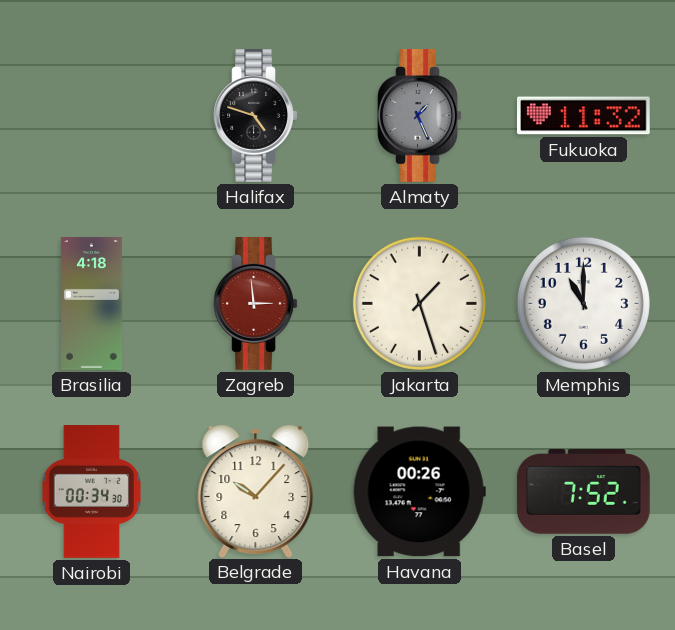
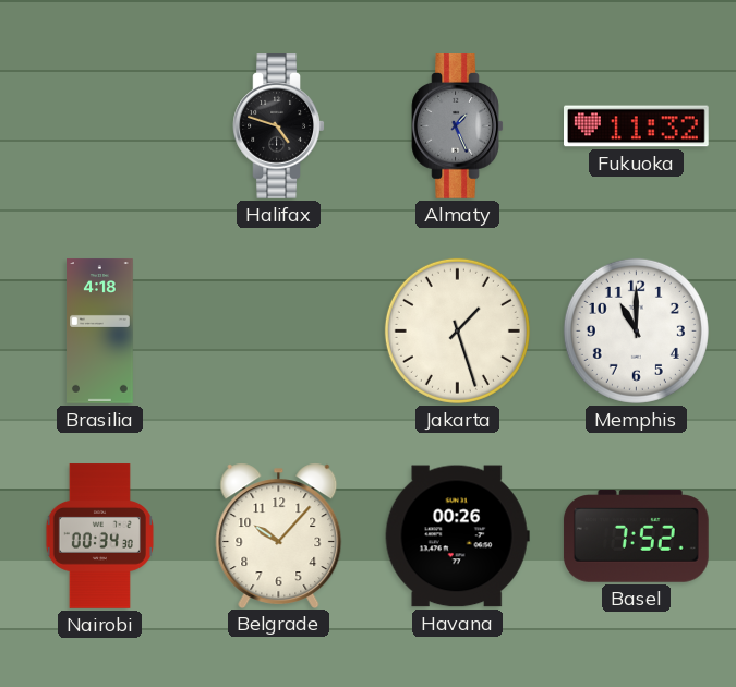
Zagreb: 2:59 -> none
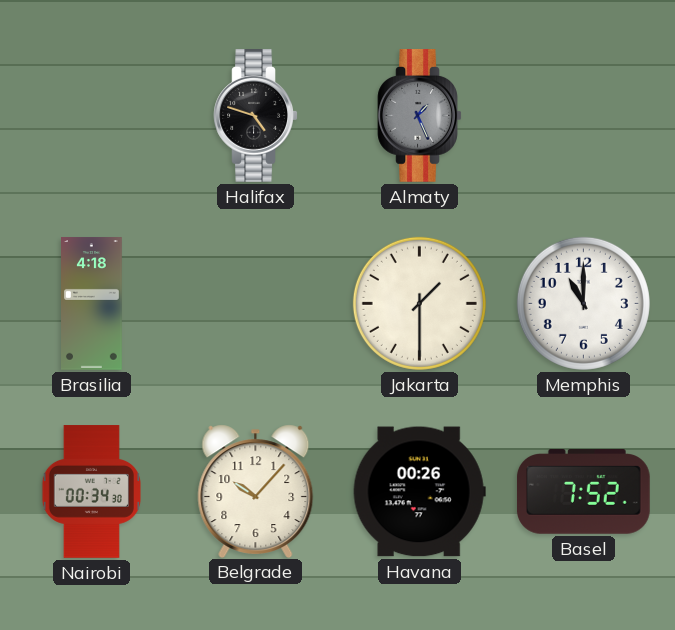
Fukuoka: 11:32 -> none
Jakarta: 1:27 -> 1:30
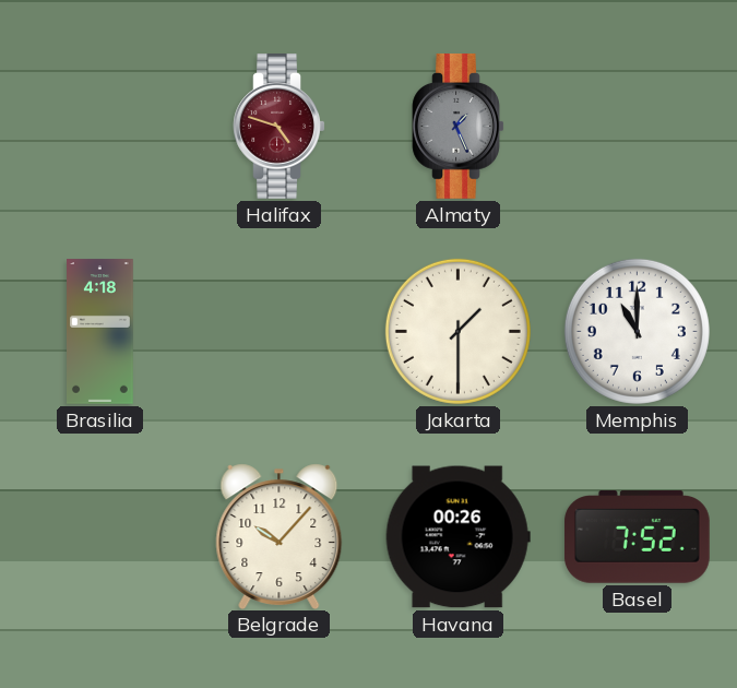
Halifax dial: black -> burgundy
Nairobi: 00:34 -> none
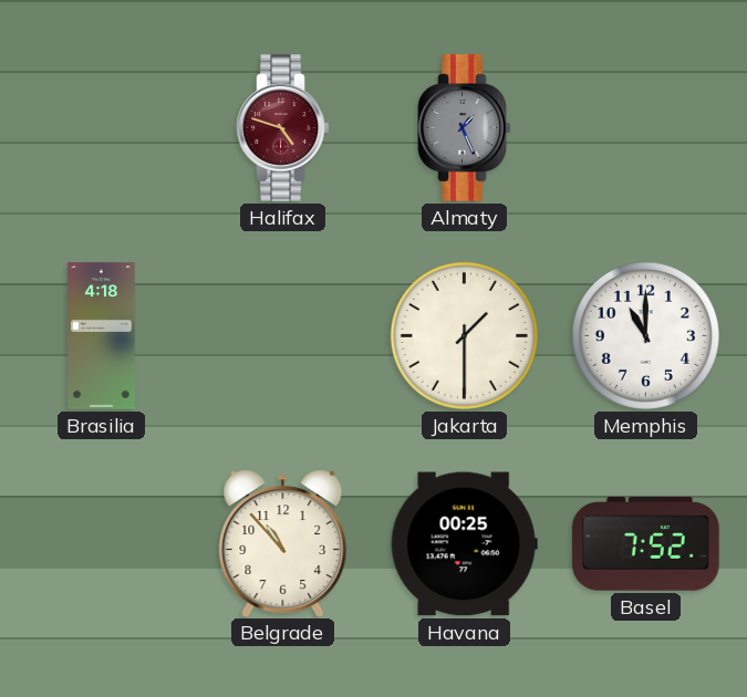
Belgrade: 10:07 -> 10:53
Havana: 00:26 -> 00:25
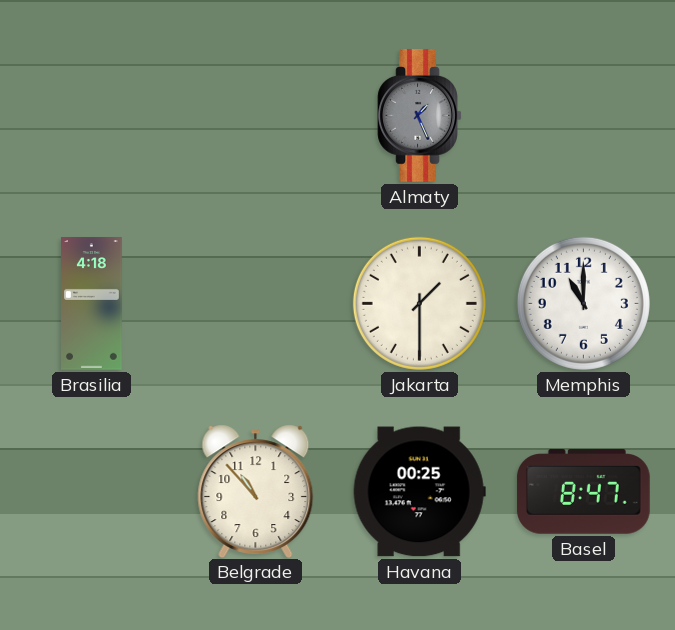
Halifax: 4:48 -> none
Basel: 7:52 -> 8:47
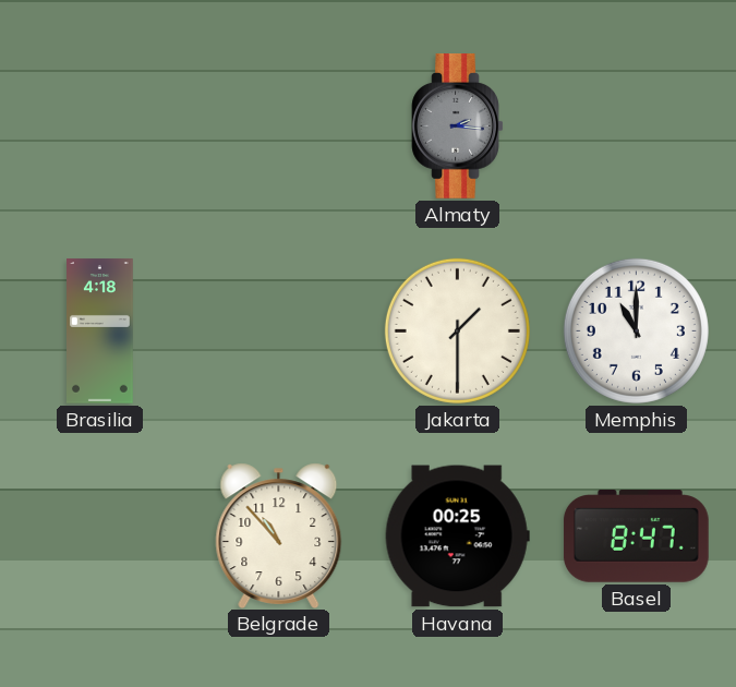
Almaty: 1:26 -> 2:16
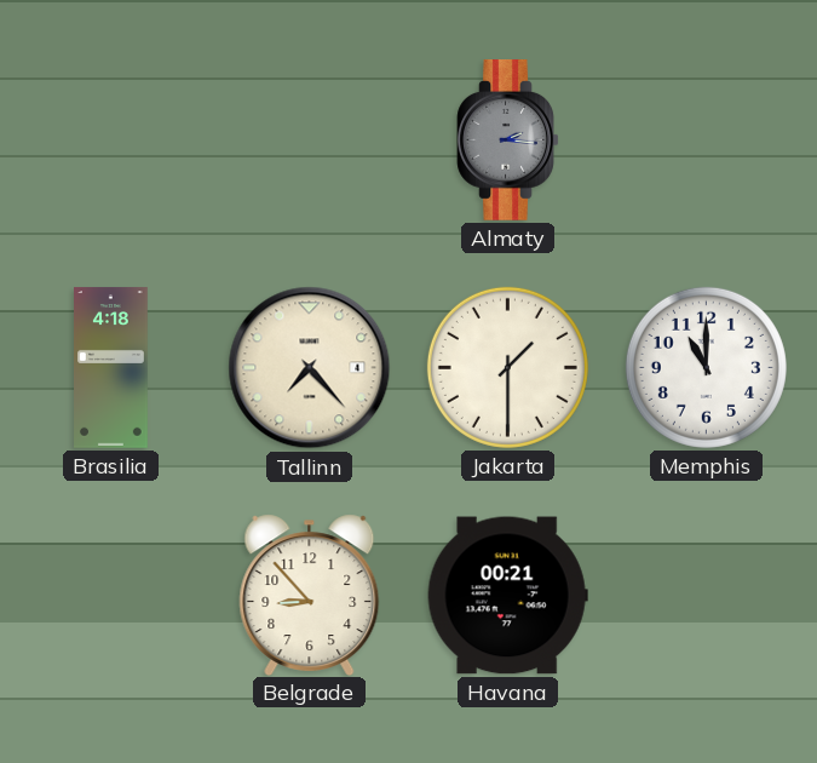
Tallinn: none -> 7:23
Belgrade: 10:53 -> 8:53
Havana: 00:25 -> 00:21
Basel: 8:47 -> none
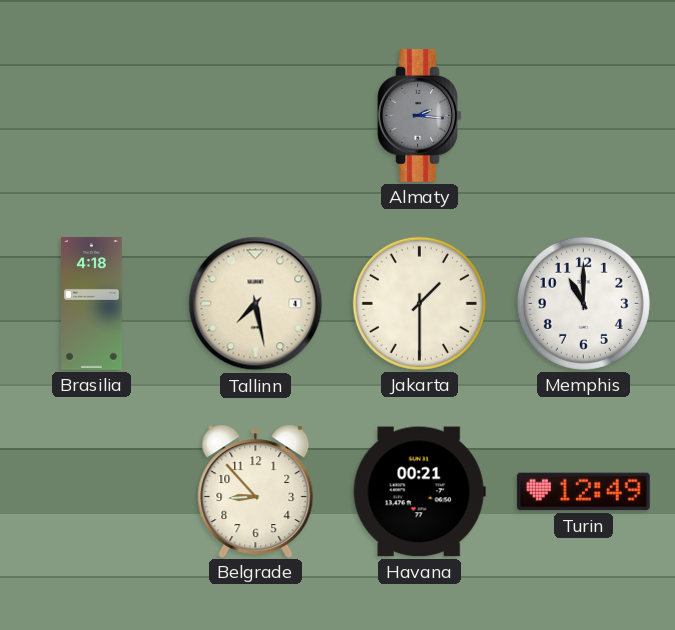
Tallinn: 7:23 -> 7:28
Turin: none -> 12:49
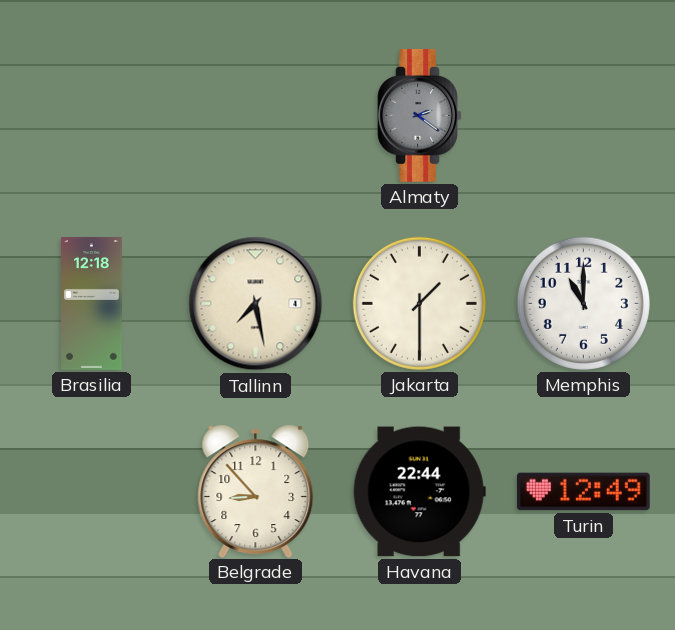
Almaty: 2:16 -> 2:21
Brasilia: 4:18 -> 12:18
Havana: 00:21 -> 22:44
